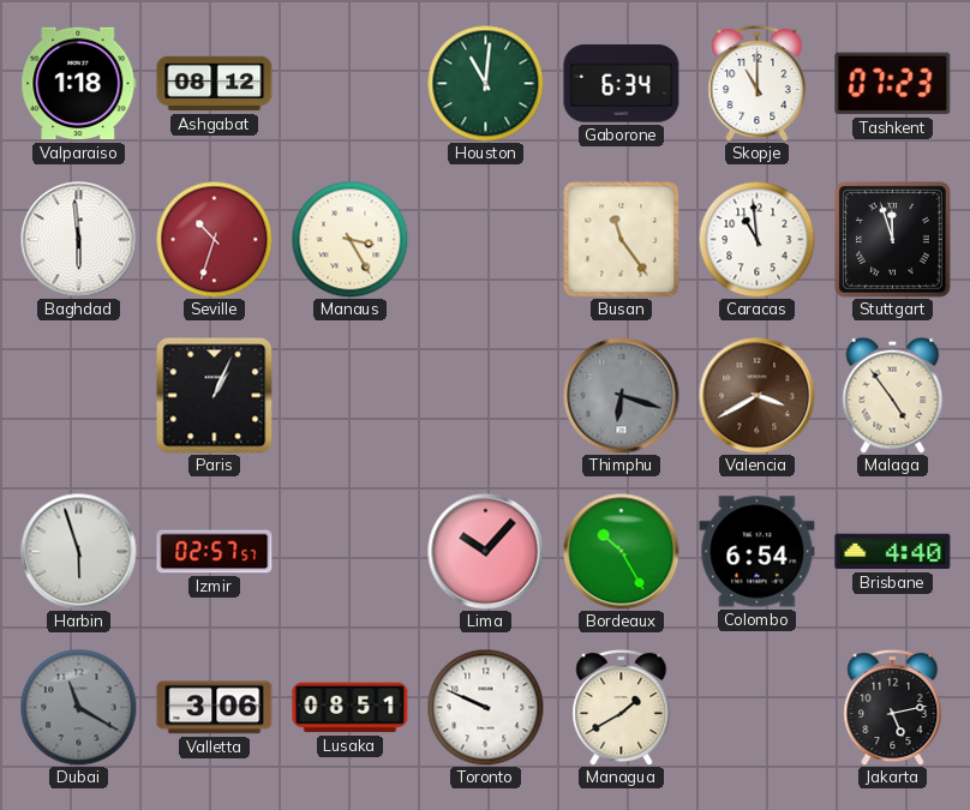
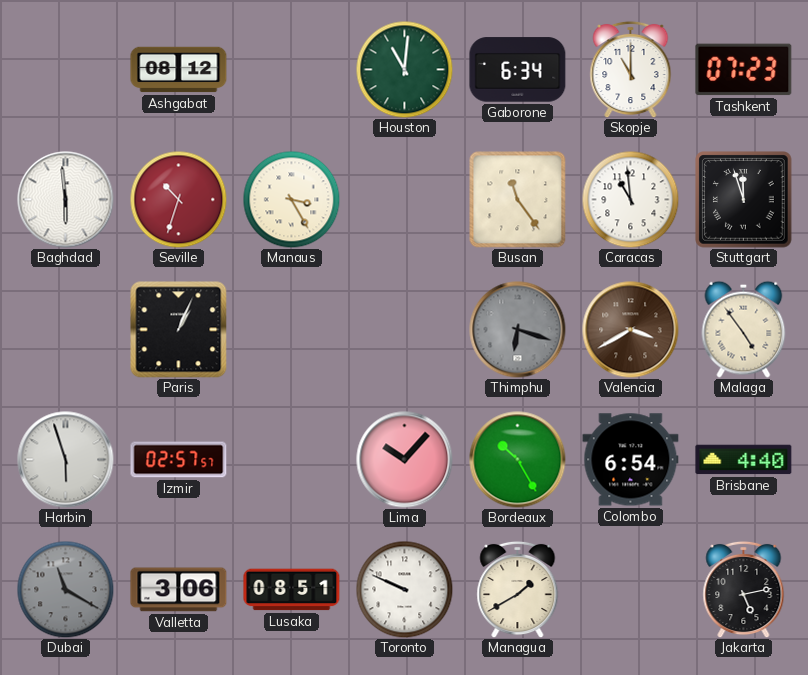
Valparaiso: 1:18 -> none
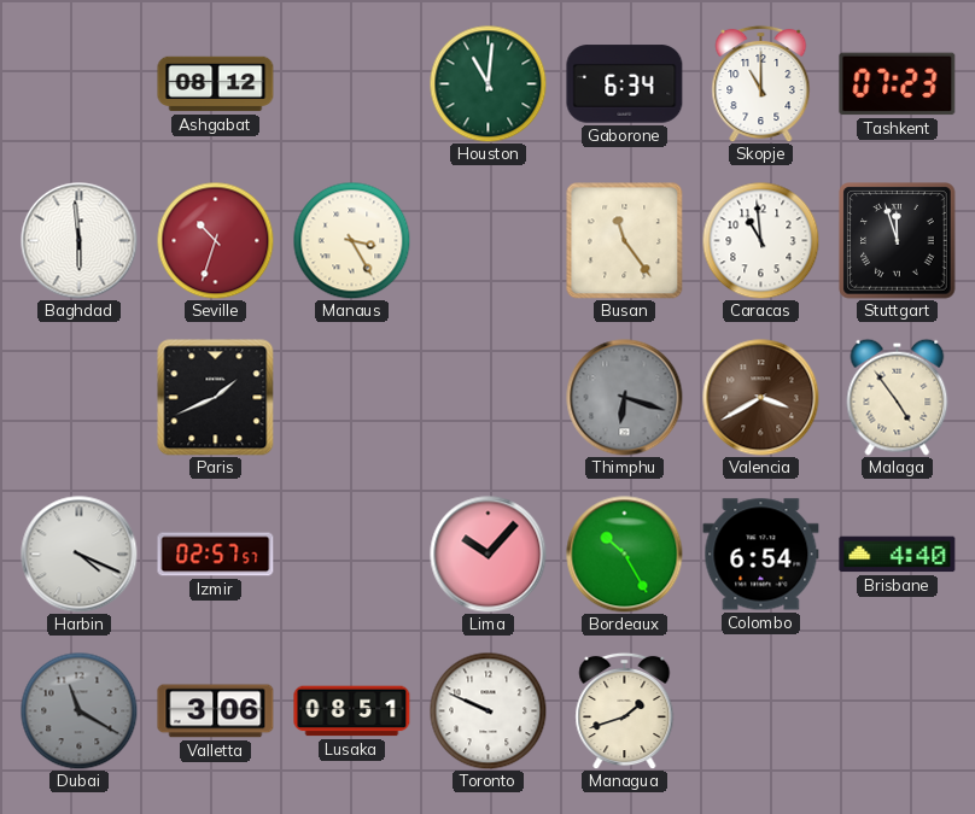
Paris: 1:04 -> 1:41
Harbin: 5:57 -> 4:19
Managua: 1:40 -> 1:42
Jakarta: 5:13 -> none
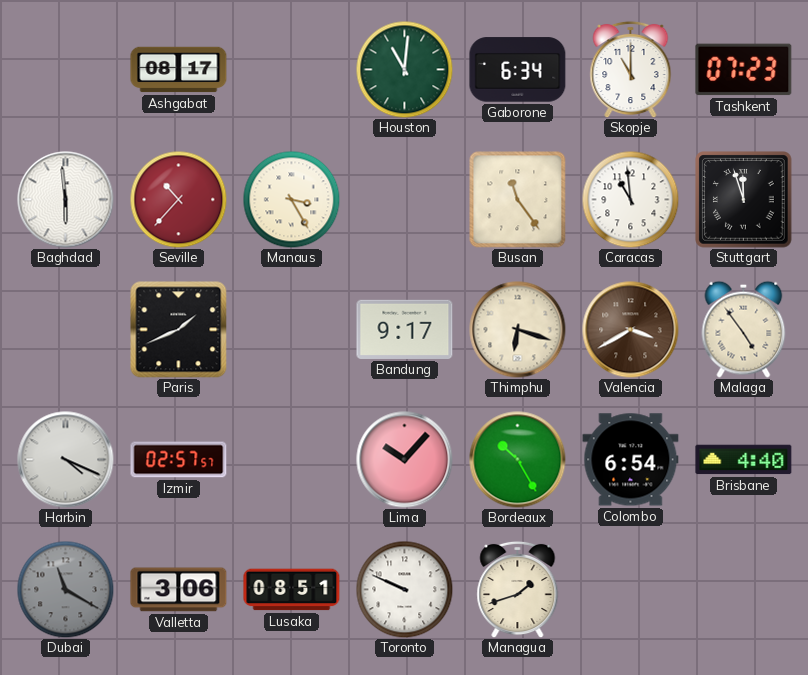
Ashgabat: 08:12 -> 08:17
Seville: 10:33 -> 10:37
Bandung: none -> 9:17
Thimphu dial: grey -> cream
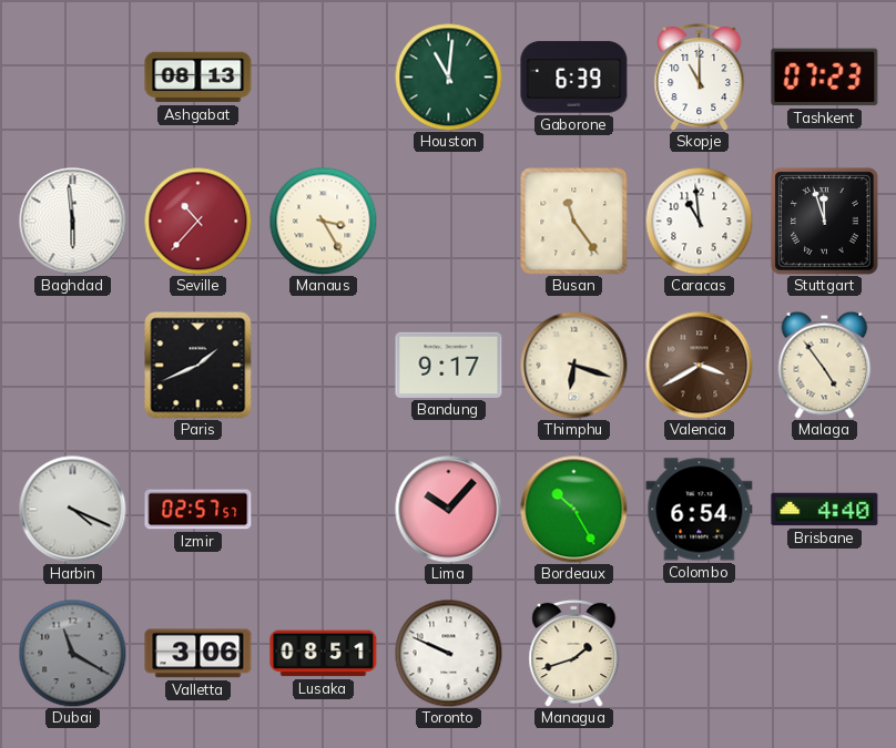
Ashgabat: 08:17 -> 08:13
Gaborone: 6:34 -> 6:39
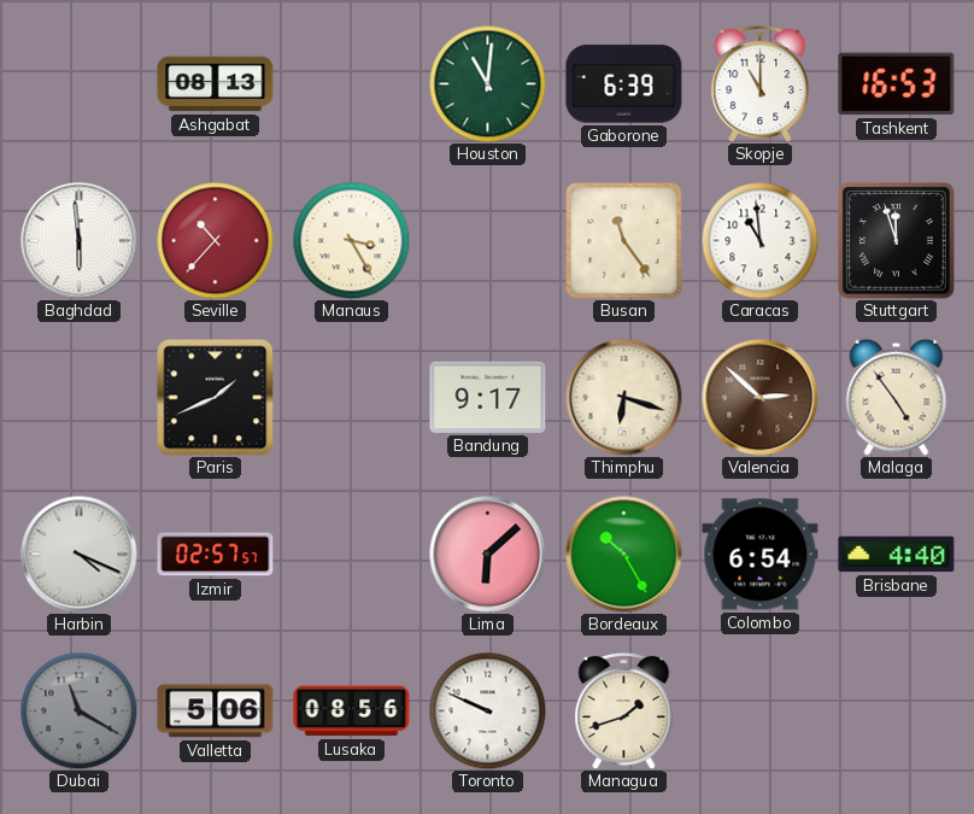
Tashkent: 07:23 -> 16:53
Valencia: 3:40 -> 2:52
Lima: 10:07 -> 6:08
Valletta: 3:06 -> 5:06
Lusaka: 08:51 -> 08:56
